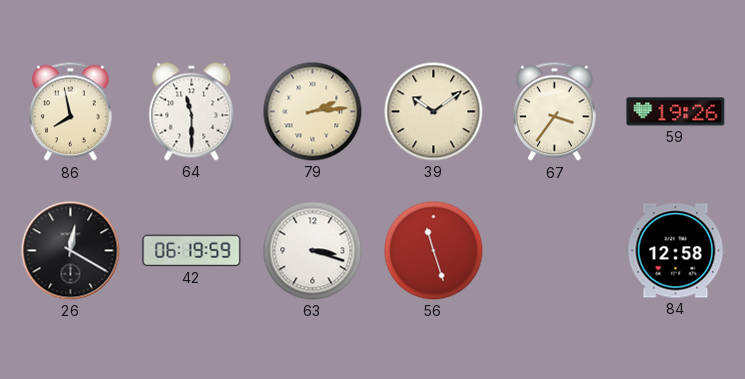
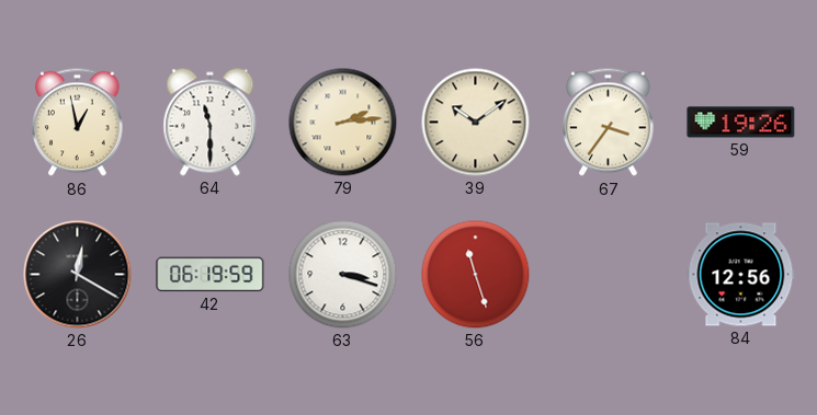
86: 7:58 -> 12:58
84: 12:58 -> 12:56
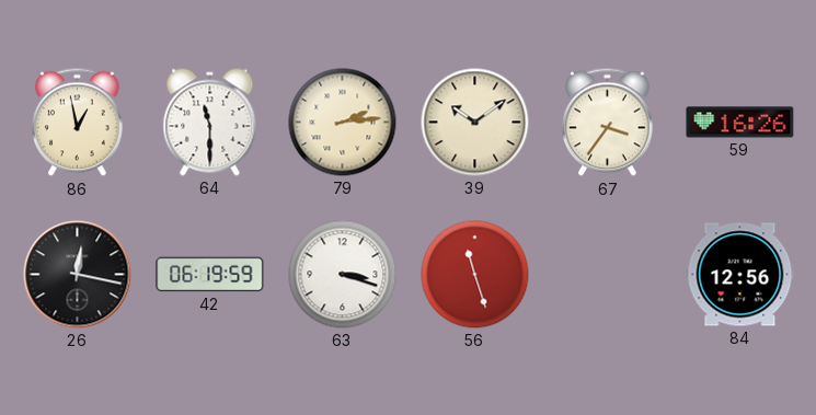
59: 19:26 -> 16:26
26: 12:20 -> 12:17
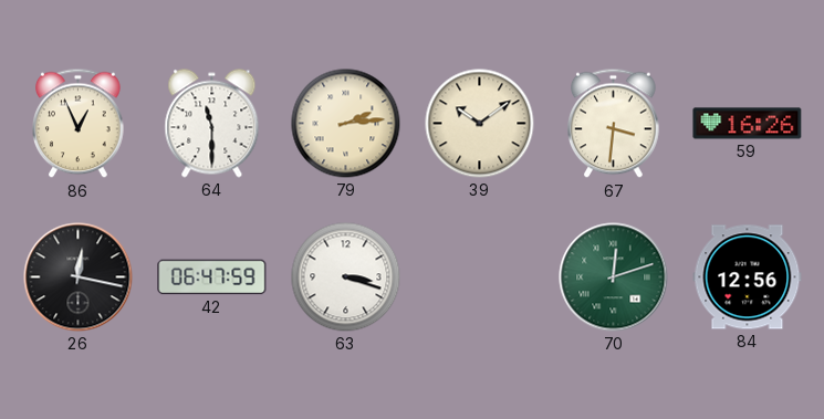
86: 12:58 -> 12:56
67: 3:36 -> 3:31
42: 06:19 -> 06:47
56: 11:27 -> none
70: none -> 12:12
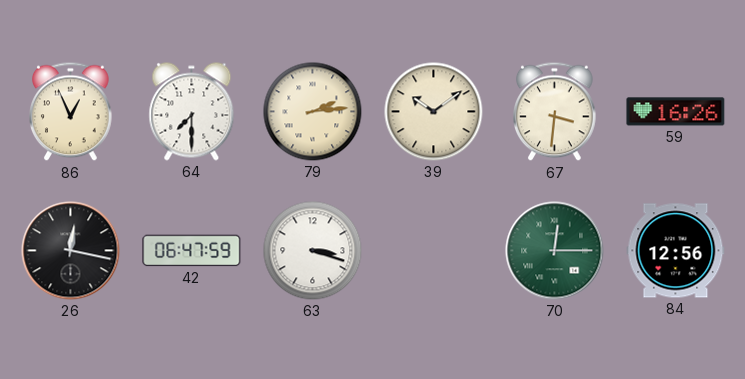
64: 11:30 -> 7:30
70: 12:12 -> 12:15
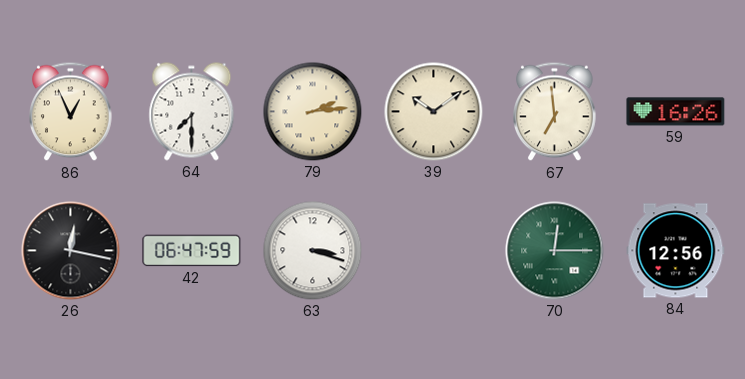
67: 3:31 -> 6:59
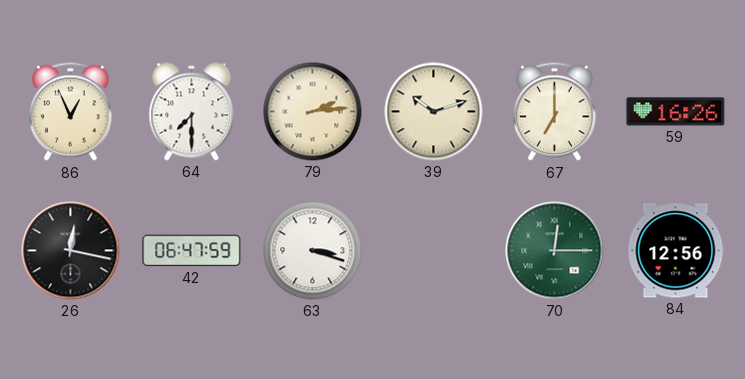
39: 10:09 -> 10:12
67: 6:59 -> 7:00
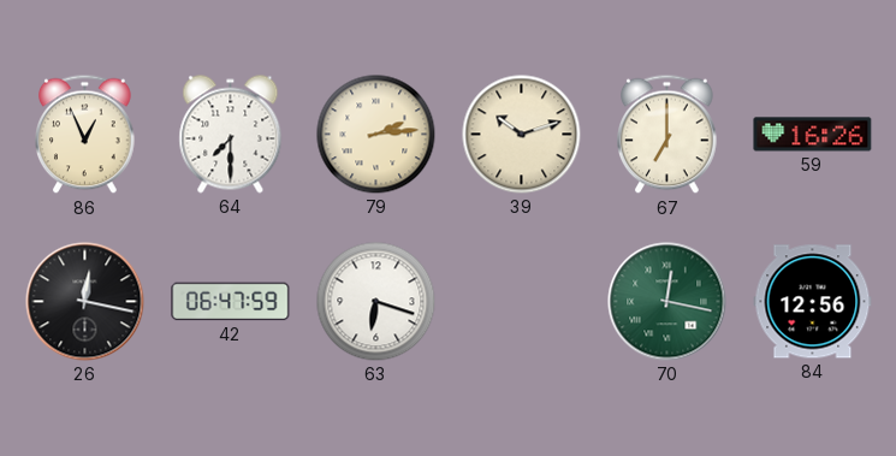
63: 3:18 -> 6:18
70: 12:15 -> 12:17
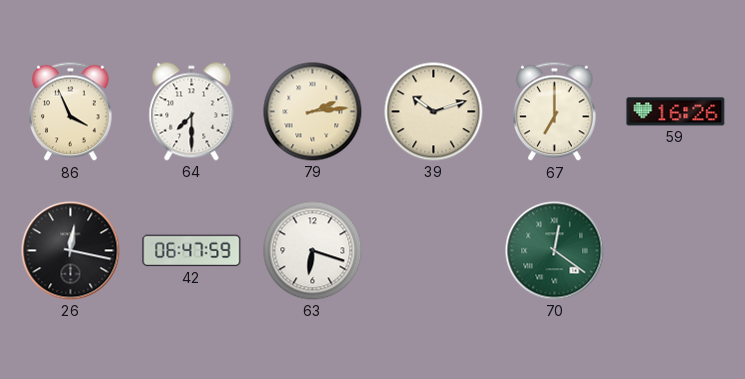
86: 12:56 -> 3:56
70: 12:17 -> 12:21
84: 12:56 -> none
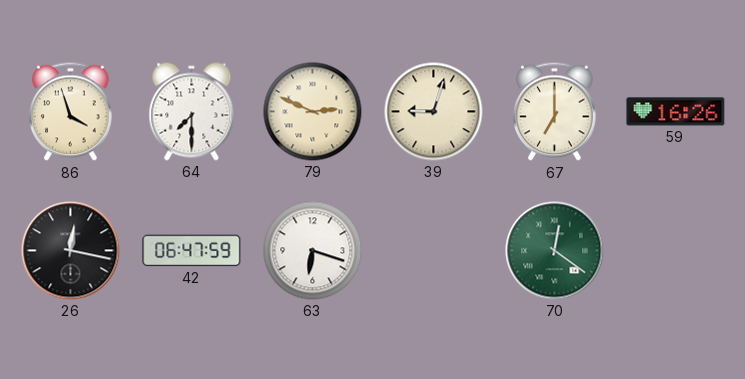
86: 3:56 -> 3:57
79: 2:14 -> 2:49
39: 10:12 -> 9:03
